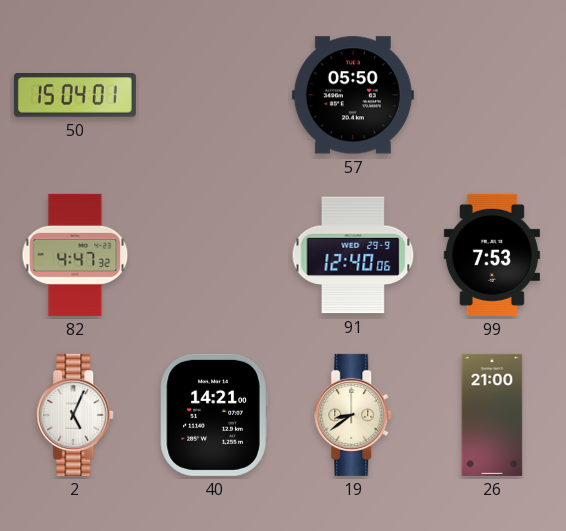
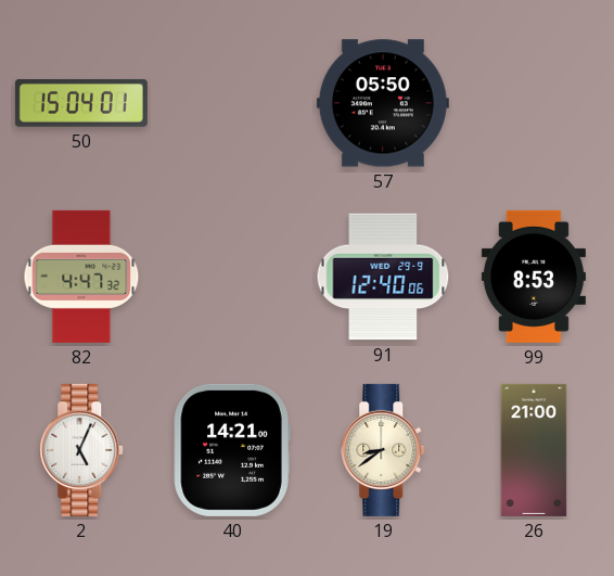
99: 7:53 -> 8:53
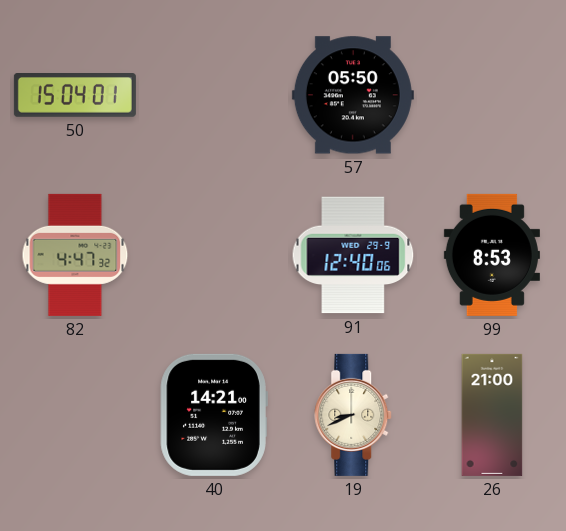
2: 5:04 -> none
19: 8:39 -> 8:41
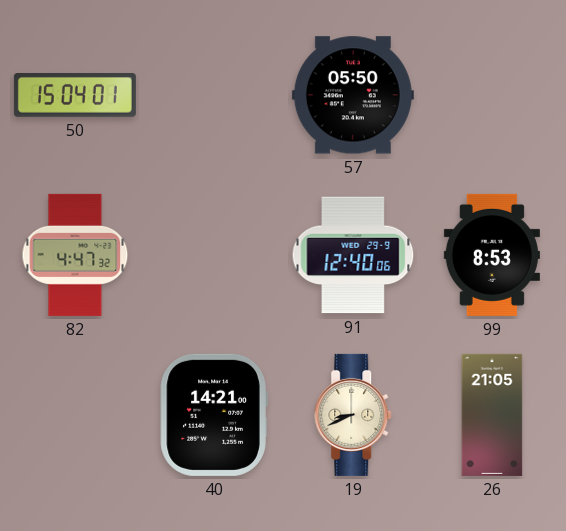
26: 21:00 -> 21:05
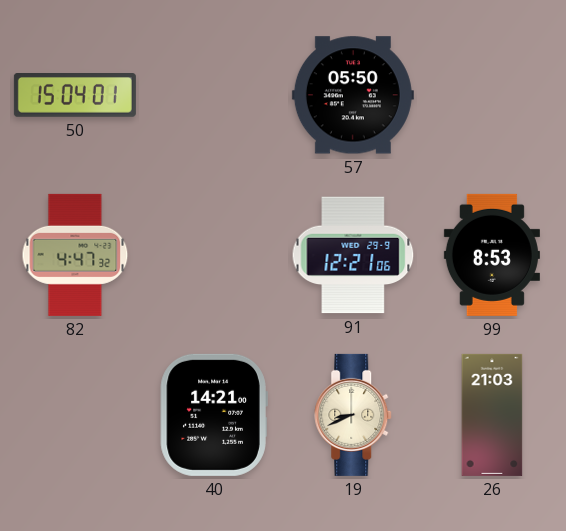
91: 12:40 -> 12:21
26: 21:05 -> 21:03
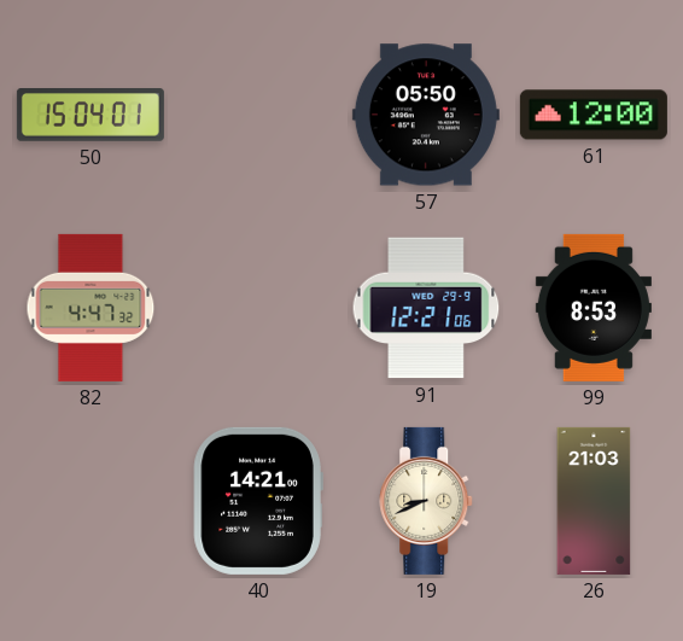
61: none -> 12:00
